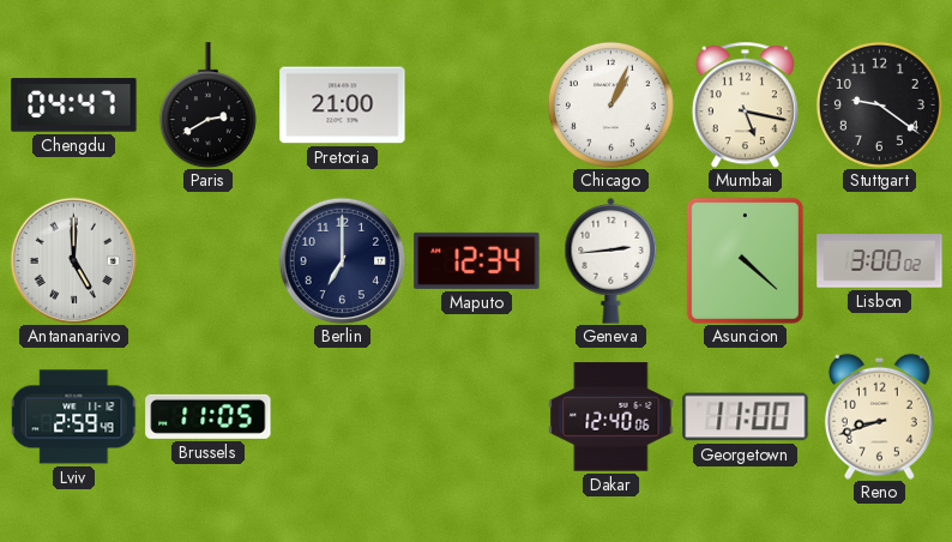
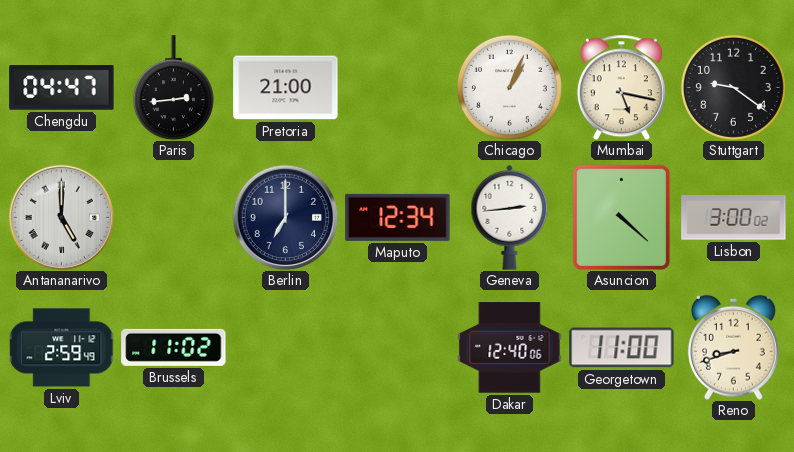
Paris: 2:40 -> 2:44
Brussels: 11:05 -> 11:02
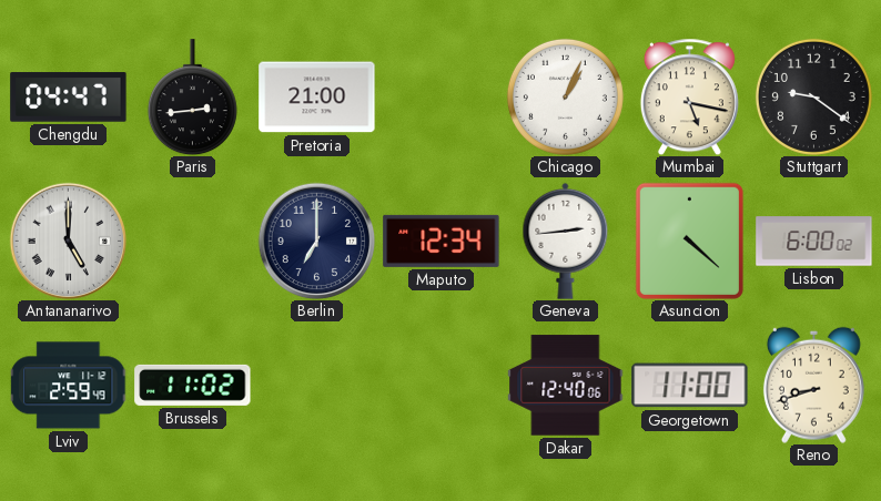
Lisbon: 3:00 -> 6:00
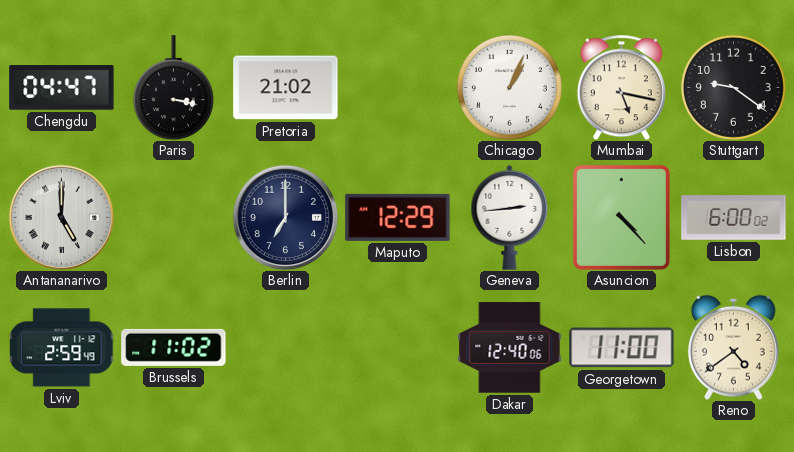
Paris: 2:44 -> 3:17
Pretoria: 21:00 -> 21:02
Maputo: 12:34 -> 12:29
Asuncion: 4:22 -> 4:23
Reno: 8:42 -> 4:39
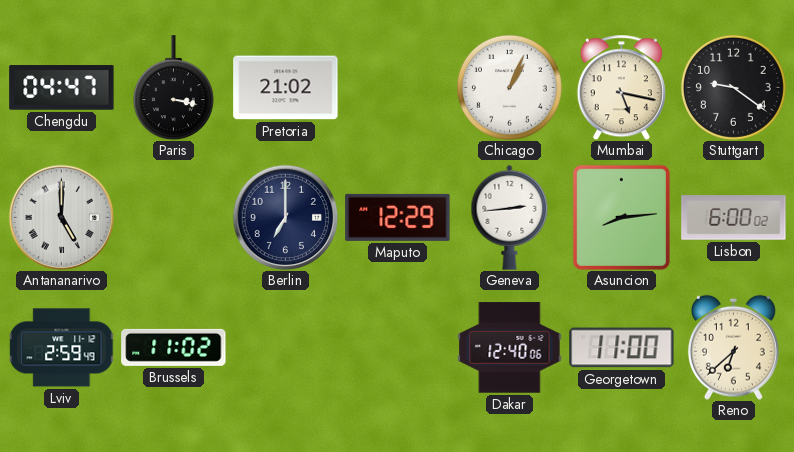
Asuncion: 4:23 -> 8:14
Reno: 4:39 -> 6:38
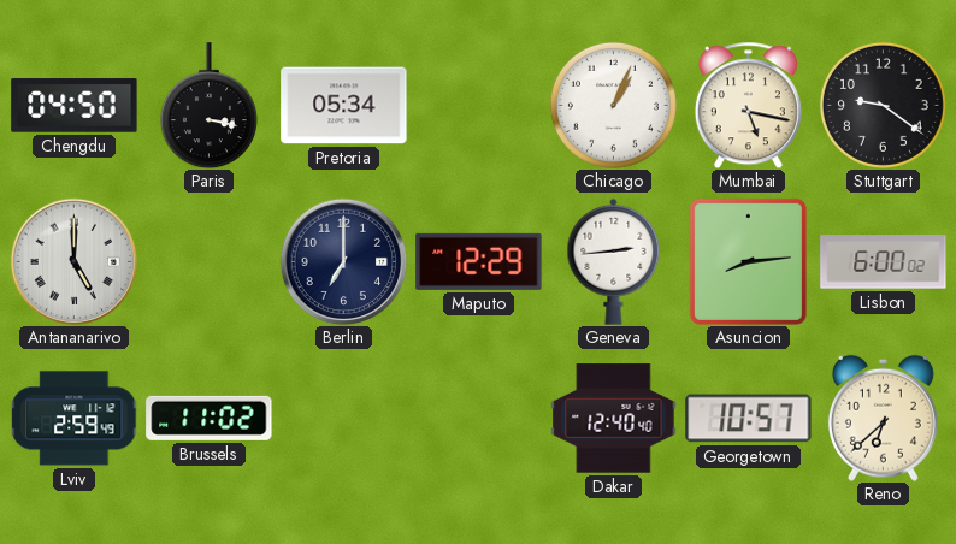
Chengdu: 04:47 -> 04:50
Pretoria: 21:02 -> 05:34
Dakar: 12:40:06 -> 12:40:40
Georgetown: 11:00 -> 10:57
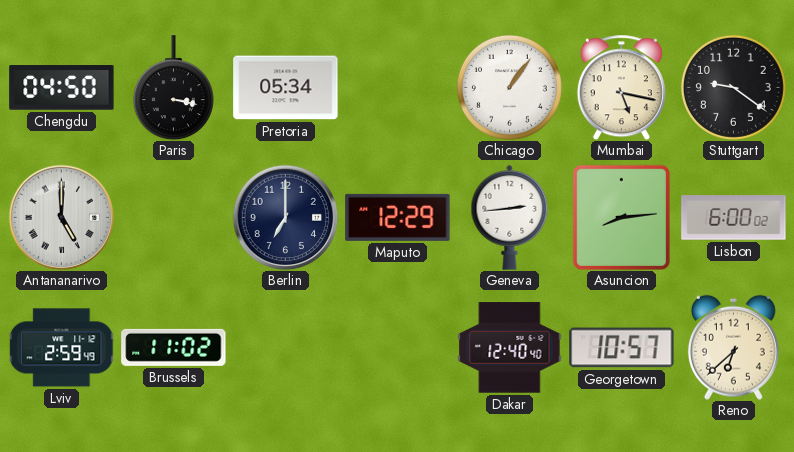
Chicago: 1:04 -> 1:06
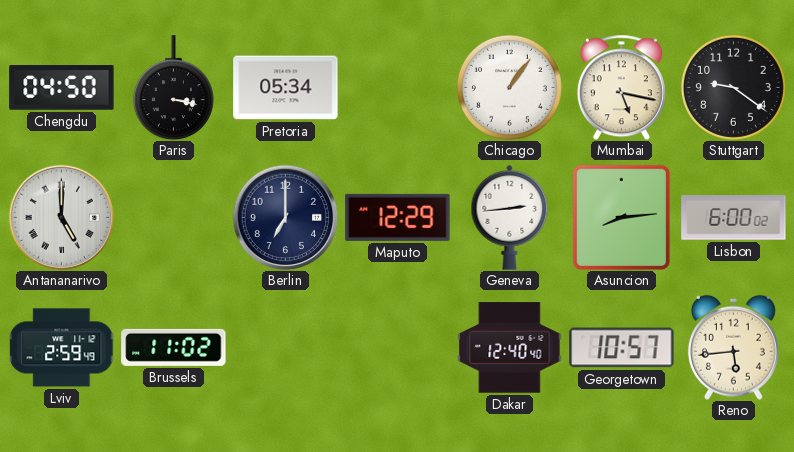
Reno: 6:38 -> 5:44
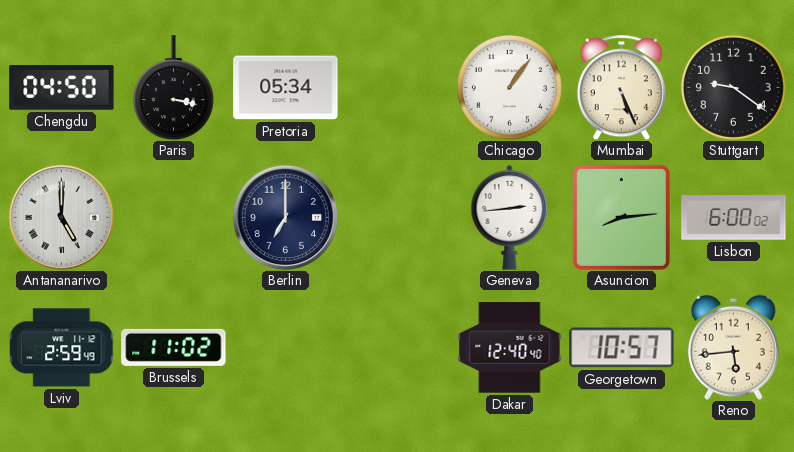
Mumbai: 5:17 -> 5:26
Maputo: 12:29 -> none
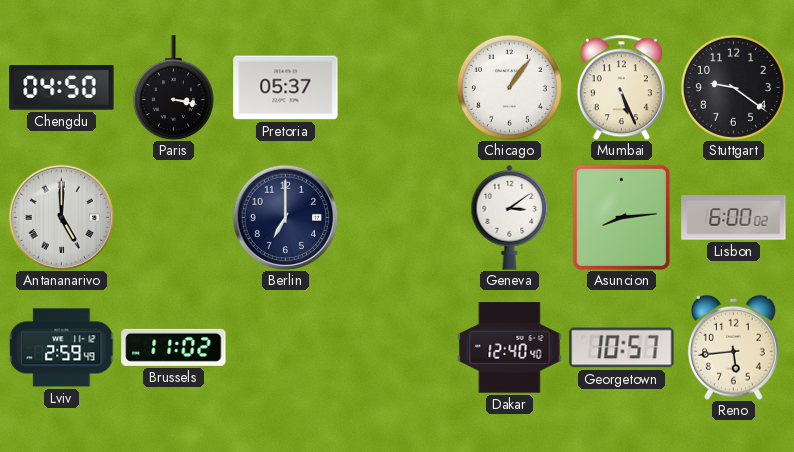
Pretoria: 05:34 -> 05:37
Geneva: 2:44 -> 3:09
